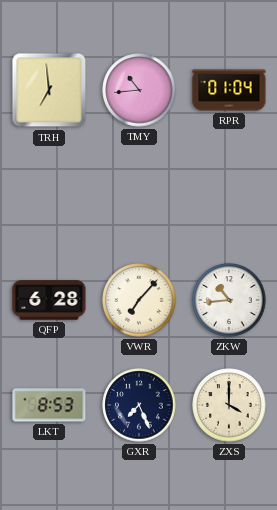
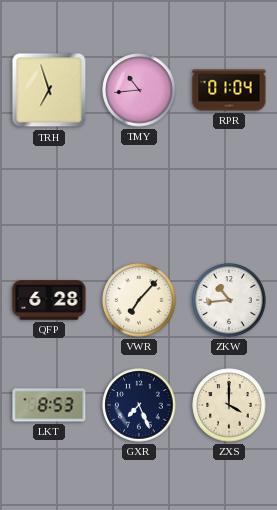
TRH: 6:59 -> 6:57
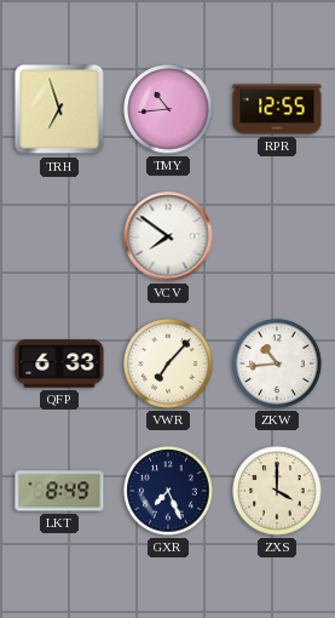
RPR: 01:04 -> 12:55
VCV: none -> 7:51
QFP: 6:28 -> 6:33
LKT: 8:53 -> 8:49
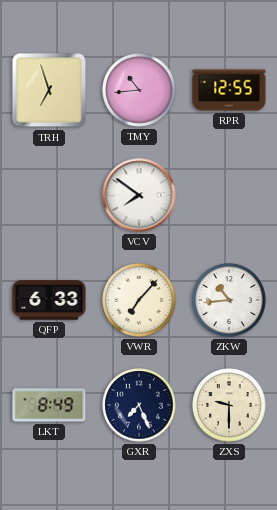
ZXS: 4:00 -> 9:30
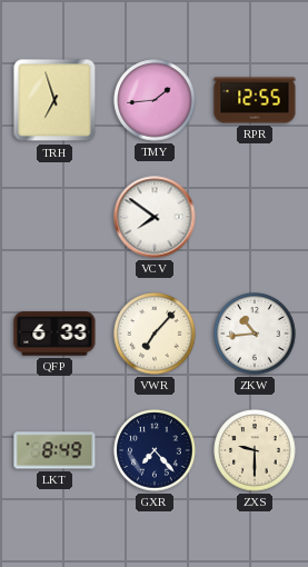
TMY: 10:44 -> 1:44
GXR: 7:26 -> 7:23
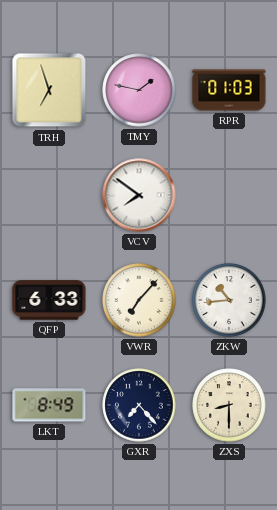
TMY: 1:44 -> 1:47
RPR: 12:55 -> 01:03
ZXS: 9:30 -> 8:30
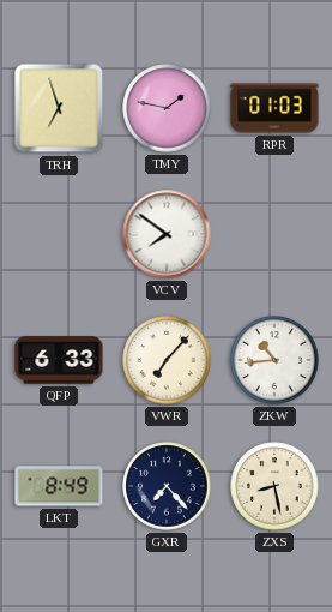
ZXS: 8:30 -> 8:28
